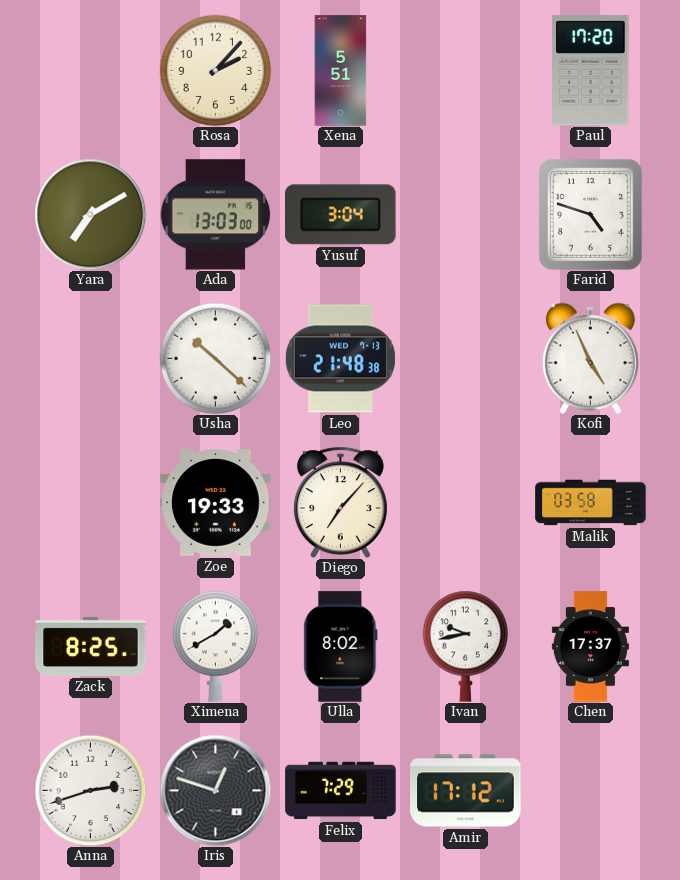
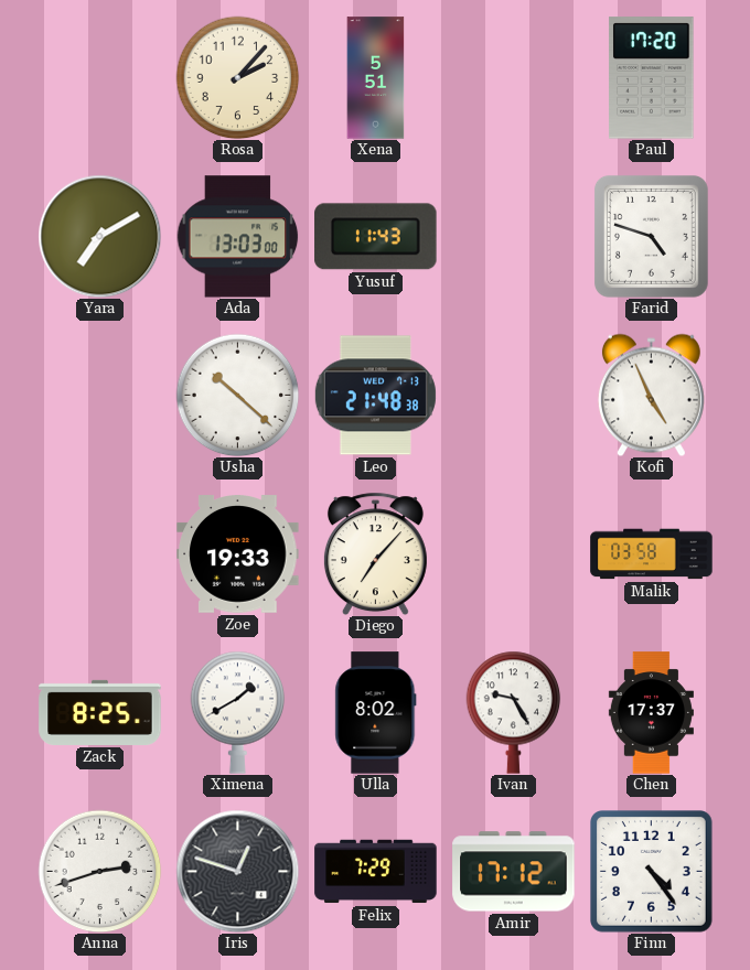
Yusuf: 3:04 -> 11:43
Ivan: 9:43 -> 9:25
Finn: none -> 4:24
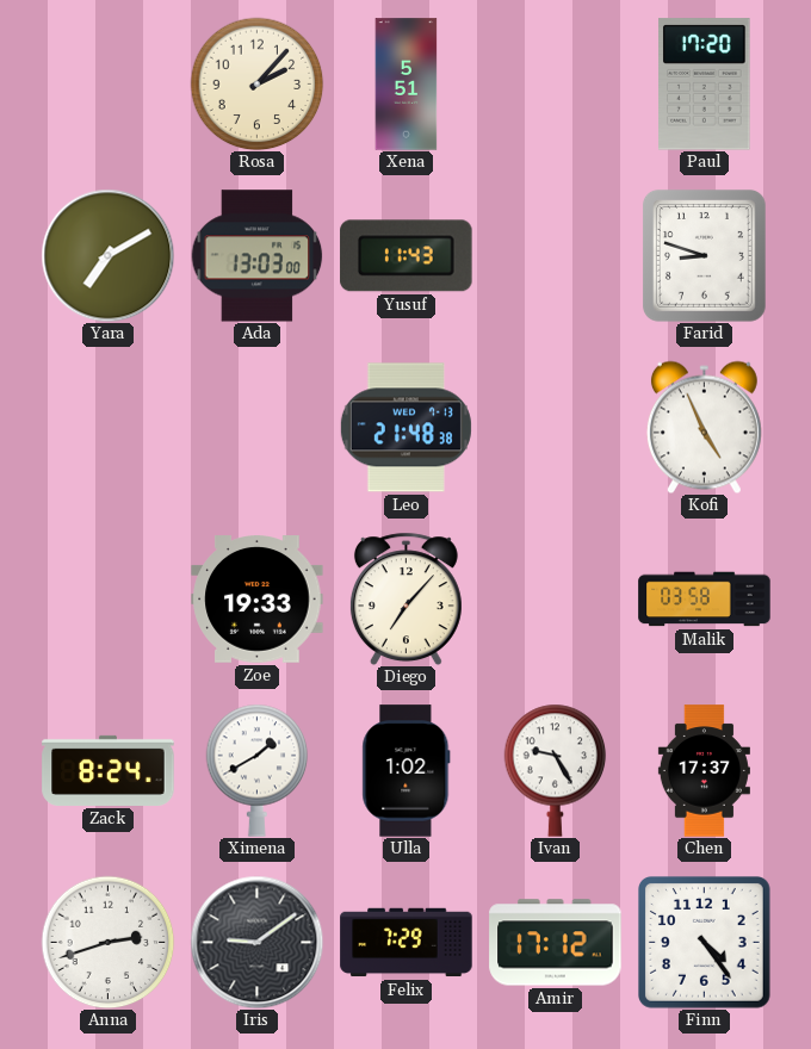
Farid: 4:48 -> 8:48
Usha: 10:22 -> none
Zack: 8:25 -> 8:24
Ulla: 8:02 -> 1:02
Iris: 12:48 -> 9:09
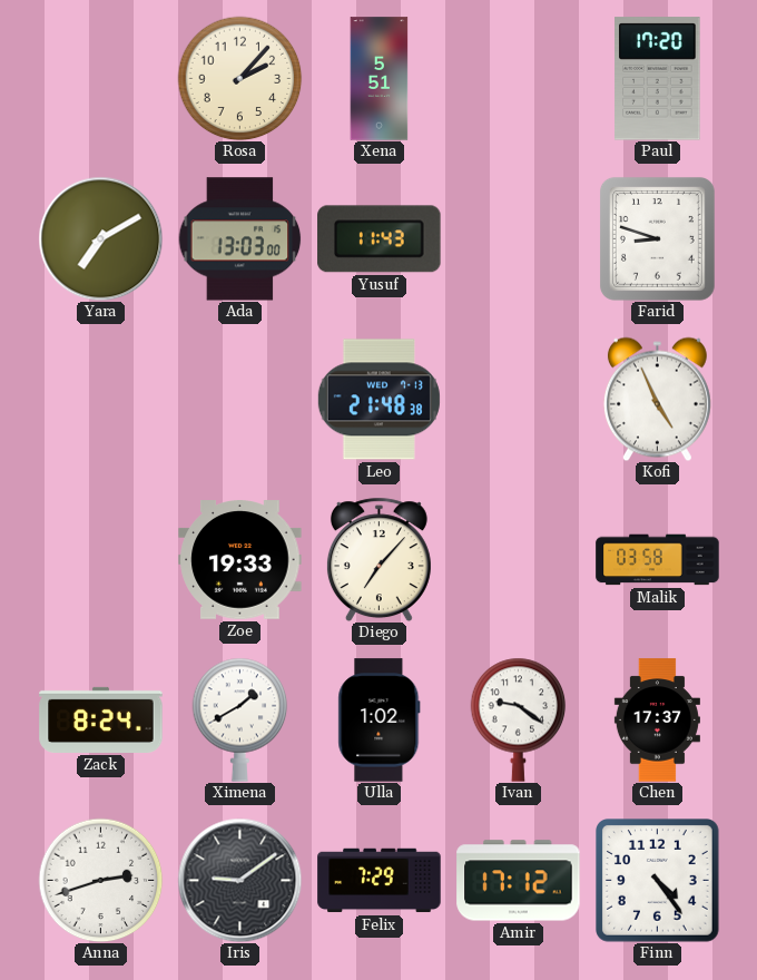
Ivan: 9:25 -> 9:21
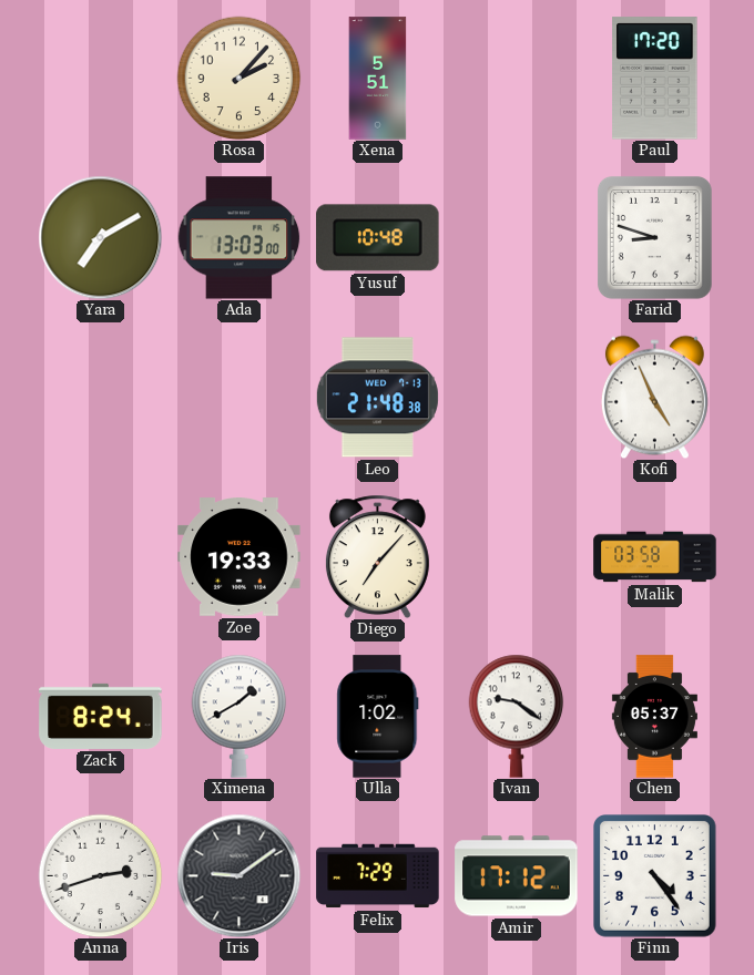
Yusuf: 11:43 -> 10:48
Chen: 17:37 -> 05:37
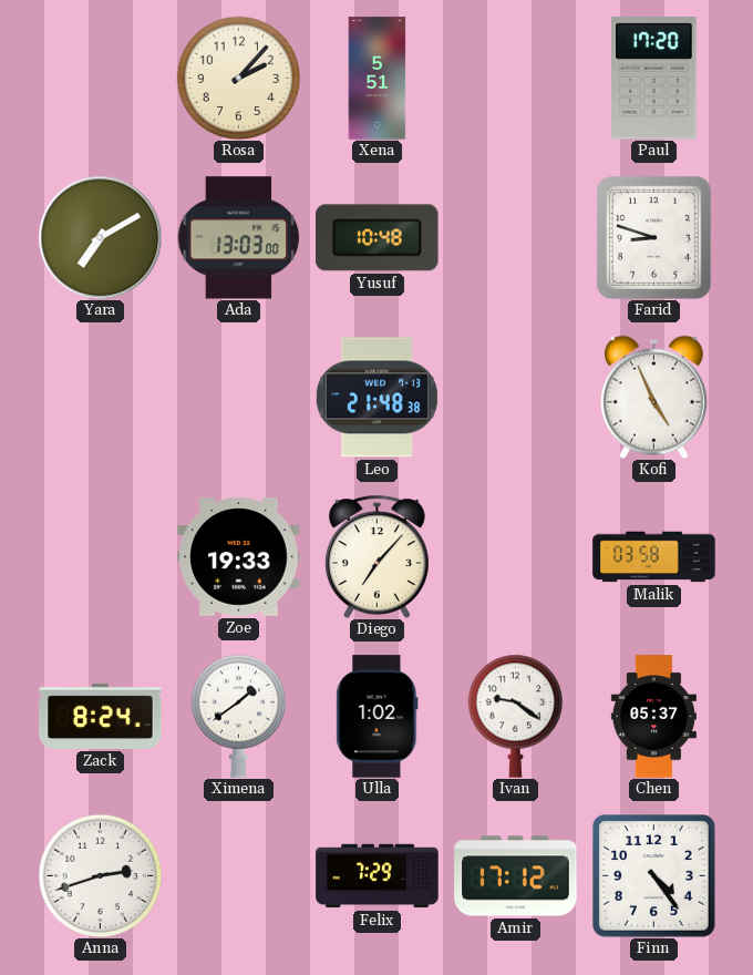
Ximena: 1:40 -> 1:39
Iris: 9:09 -> none
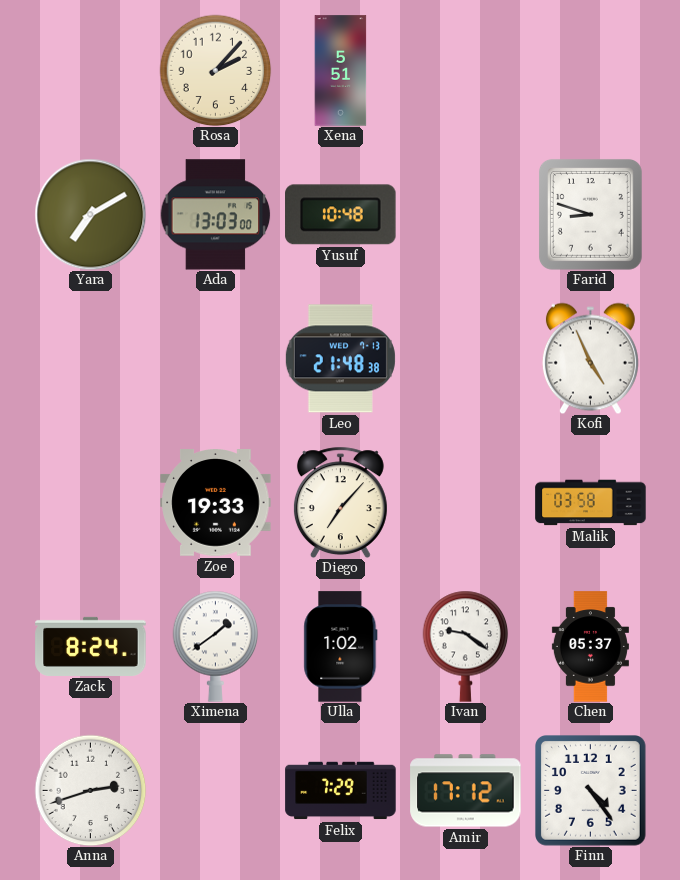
Paul: 17:20 -> none
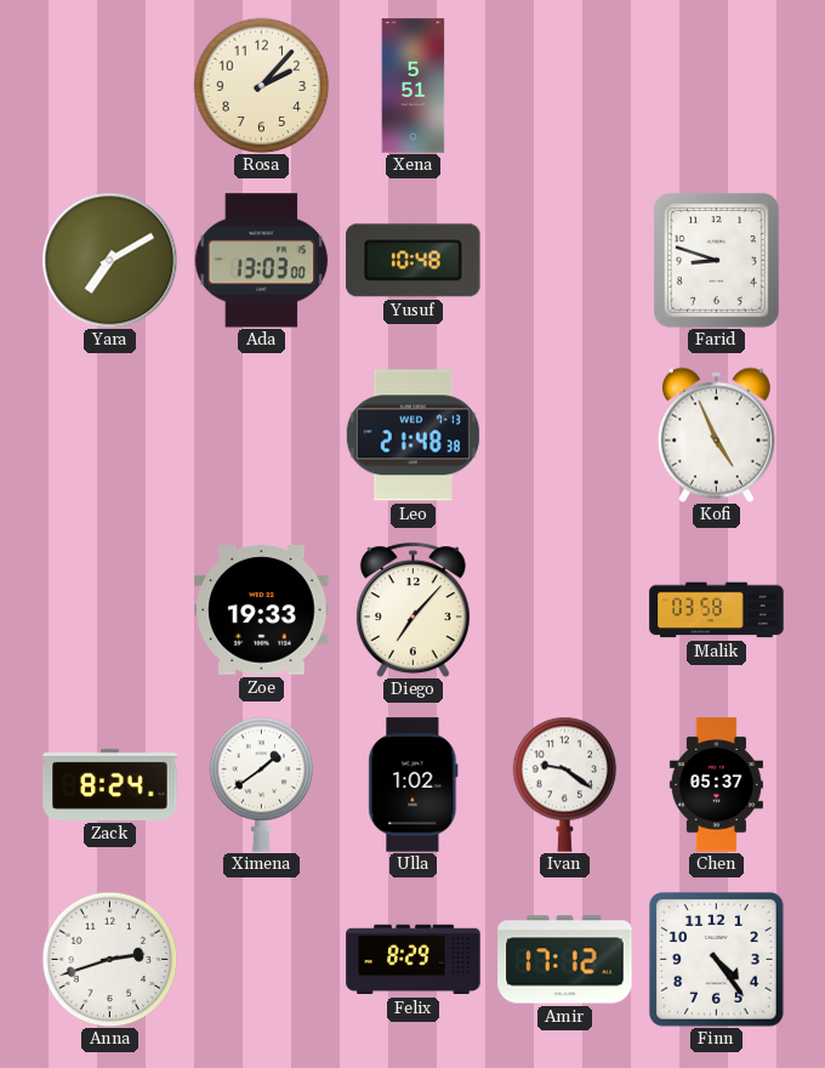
Felix: 7:29 -> 8:29
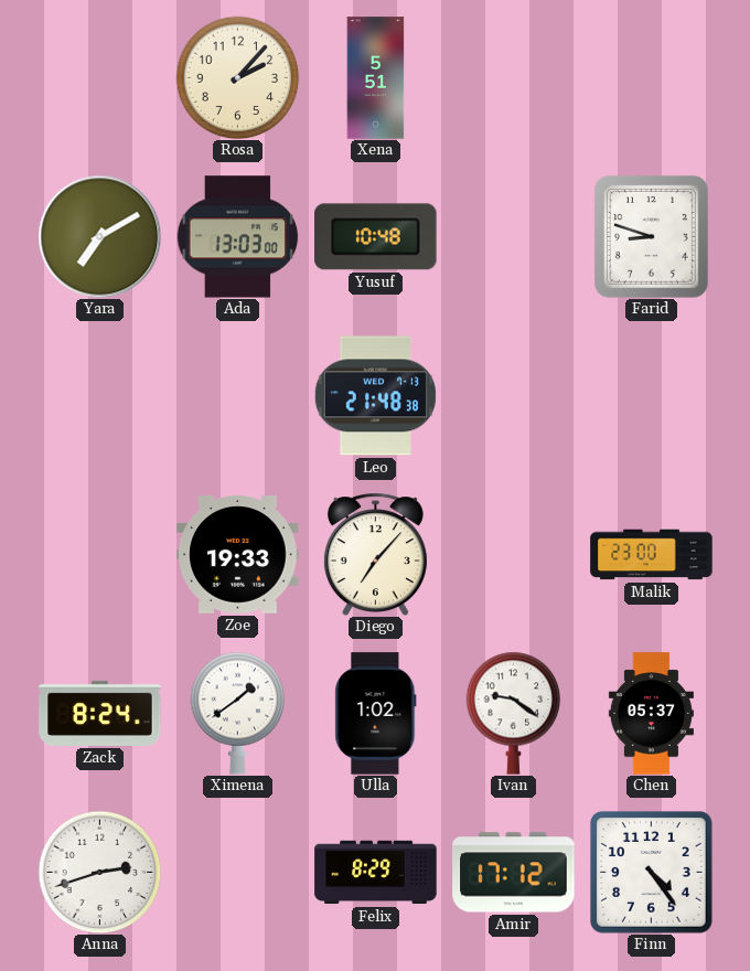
Kofi: 4:56 -> none
Malik: 03:58 -> 23:00
